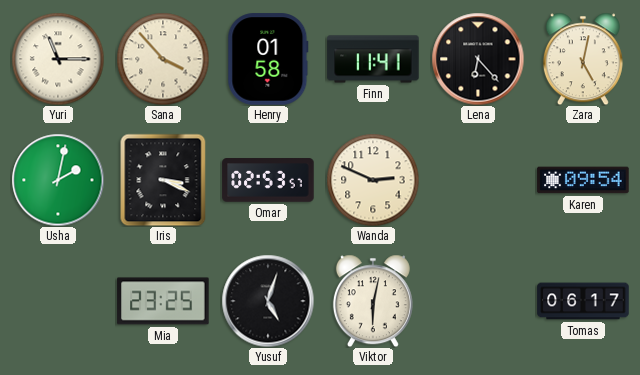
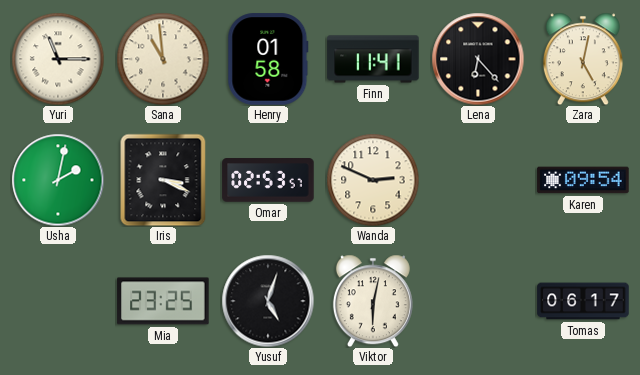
Sana: 3:53 -> 10:59
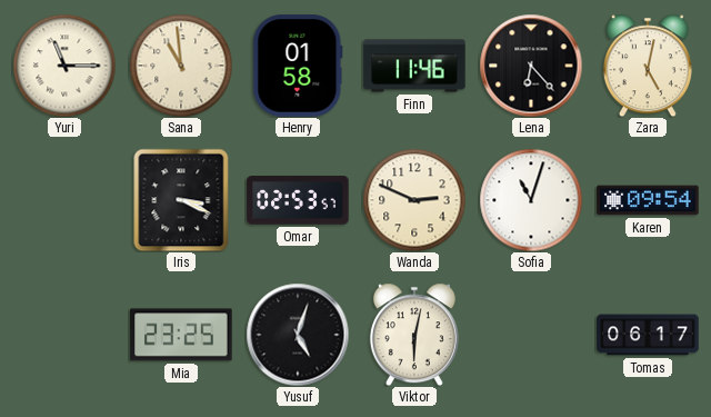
Finn: 11:41 -> 11:46
Usha: 2:02 -> none
Sofia: none -> 11:03
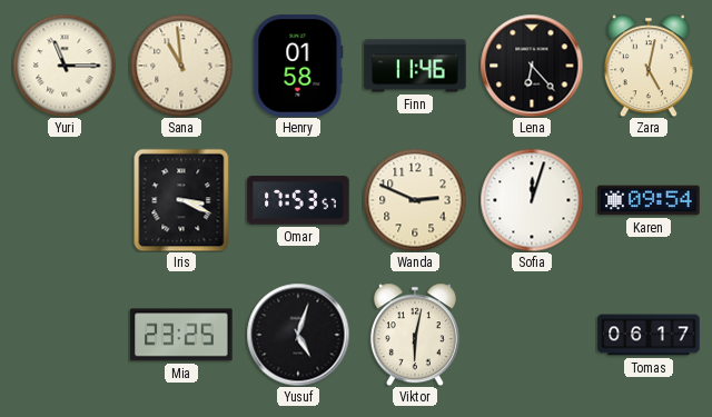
Omar: 02:53 -> 17:53
Sofia: 11:03 -> 12:03
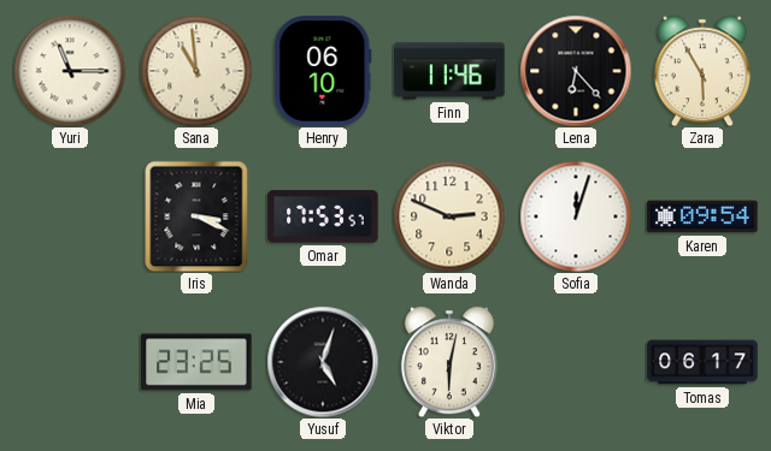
Henry: 01:58 -> 06:10
Zara: 5:02 -> 5:55
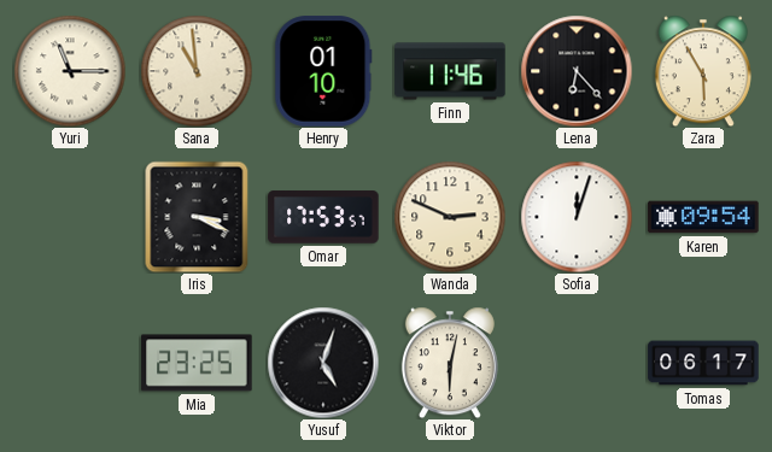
Henry: 06:10 -> 01:10
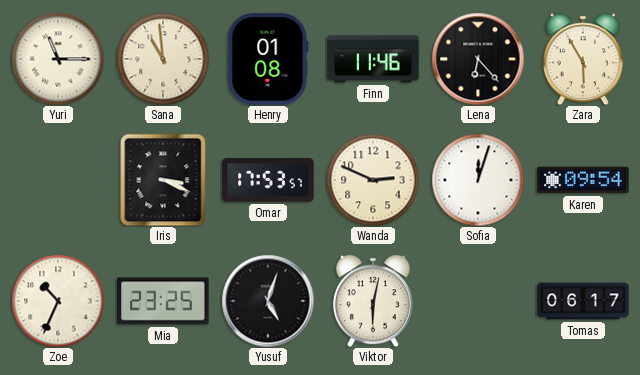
Henry: 01:10 -> 01:08
Zoe: none -> 10:34
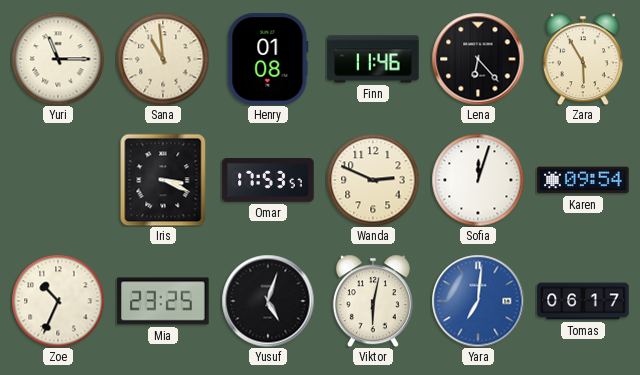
Yara: none -> 7:01
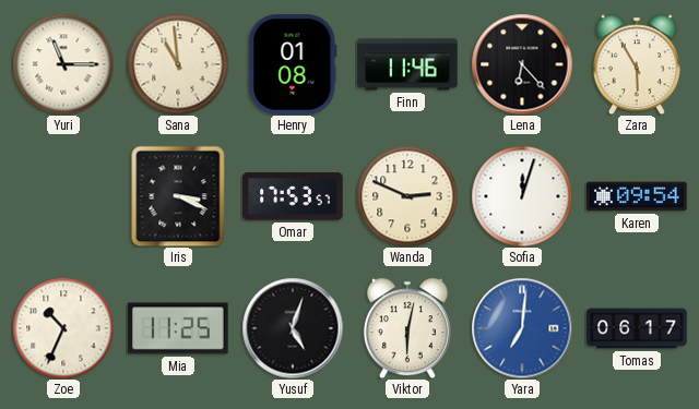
Mia: 23:25 -> 11:25
